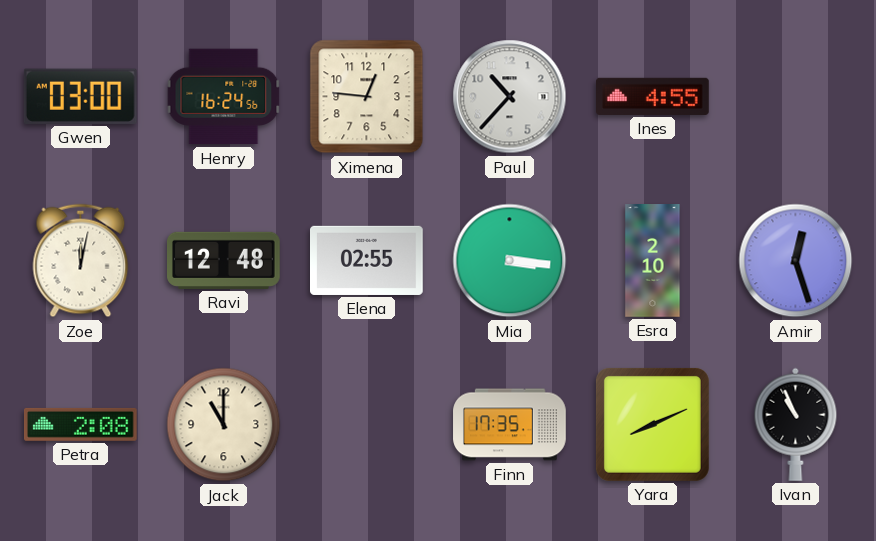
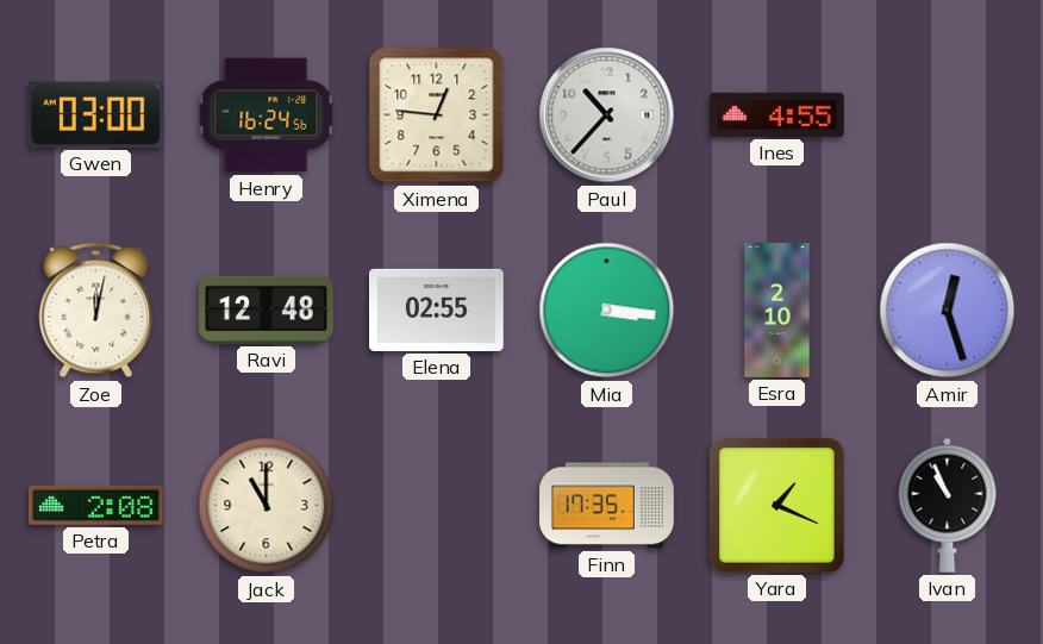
Yara: 8:11 -> 1:19
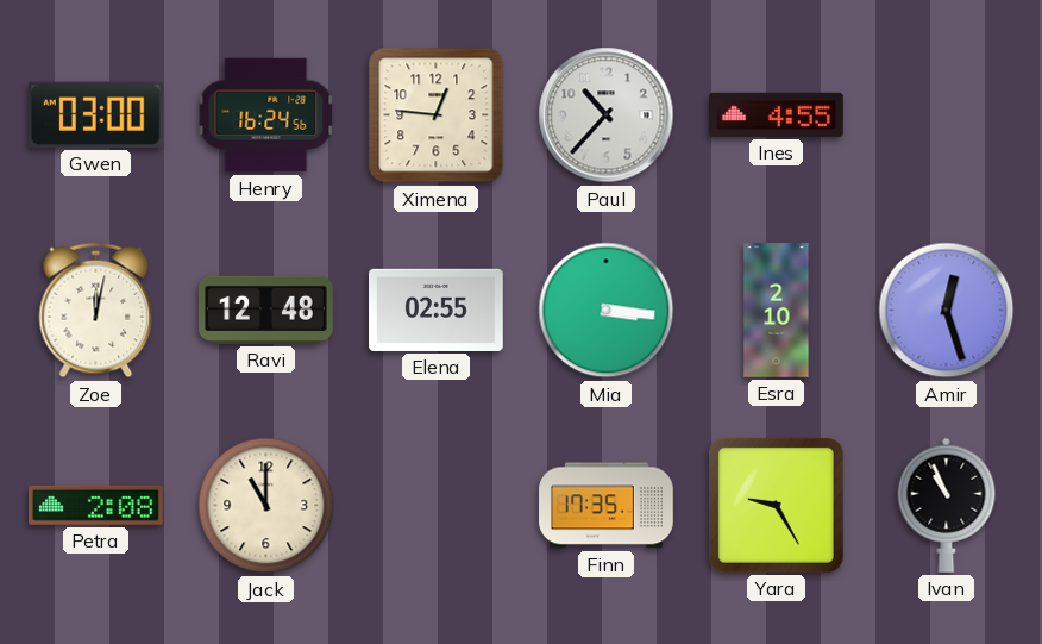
Yara: 1:19 -> 9:25
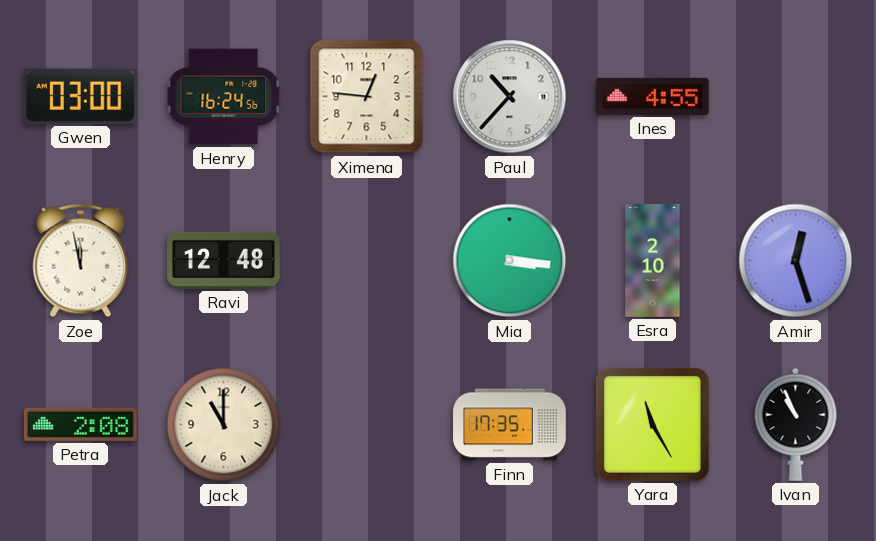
Zoe: 12:02 -> 11:58
Elena: 02:55 -> none
Yara: 9:25 -> 11:25
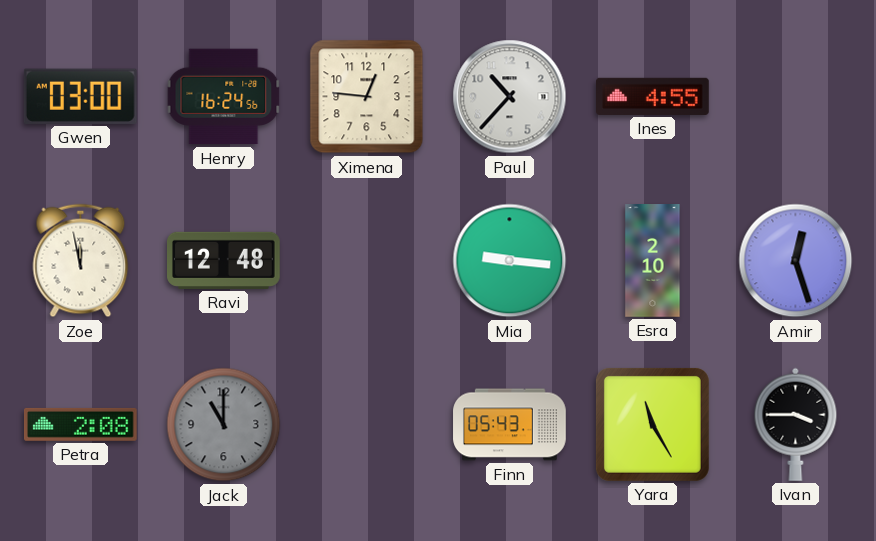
Mia: 3:16 -> 9:16
Jack dial: cream -> grey
Finn: 17:35 -> 05:43
Ivan: 10:56 -> 3:45
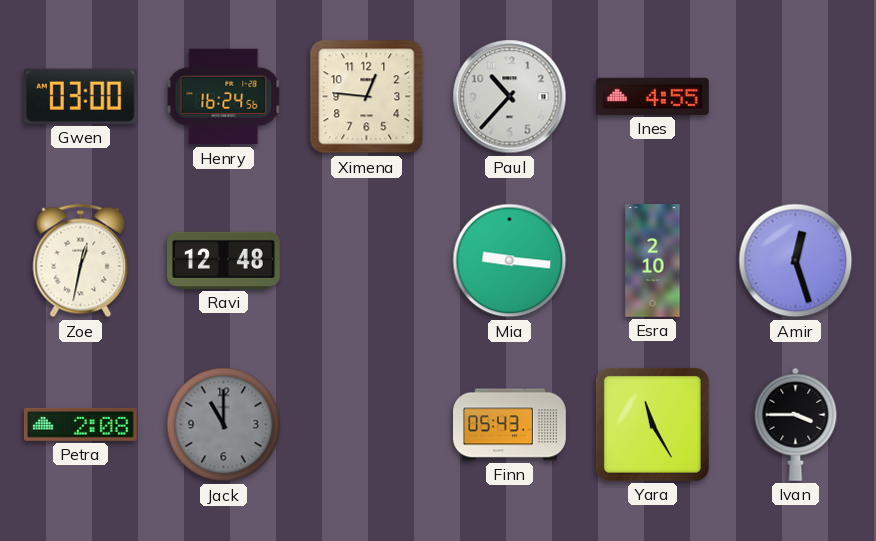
Zoe: 11:58 -> 12:32
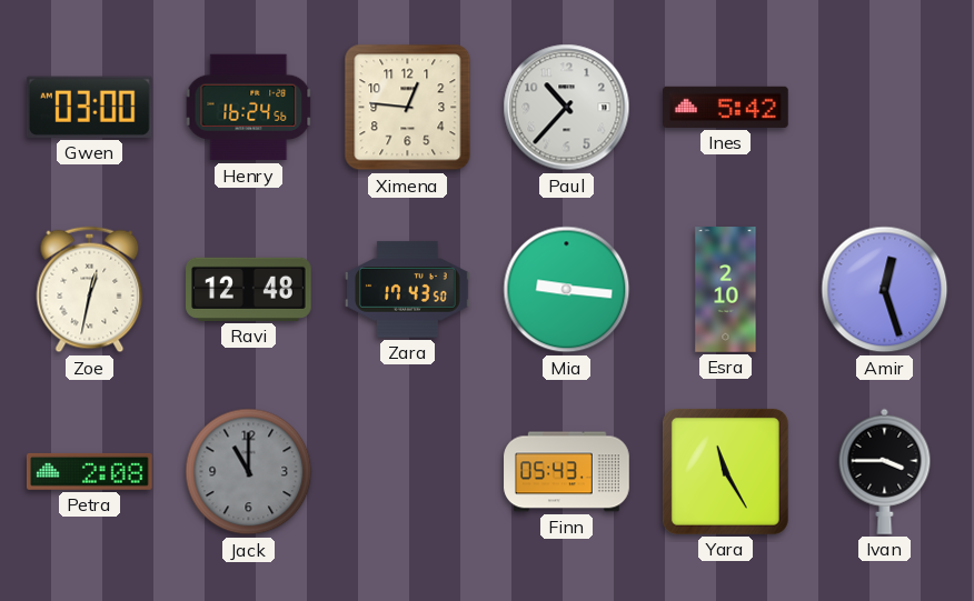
Ines: 4:55 -> 5:42
Zara: none -> 17:43
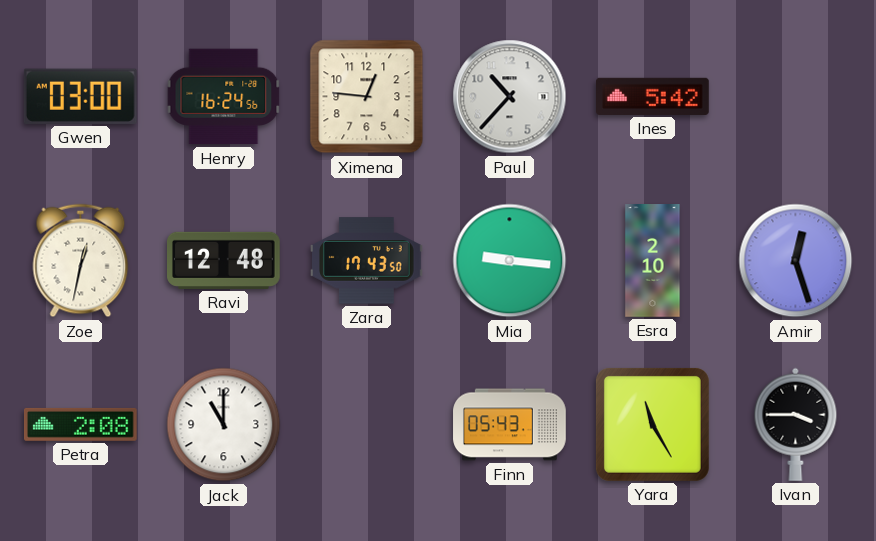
Jack dial: grey -> white
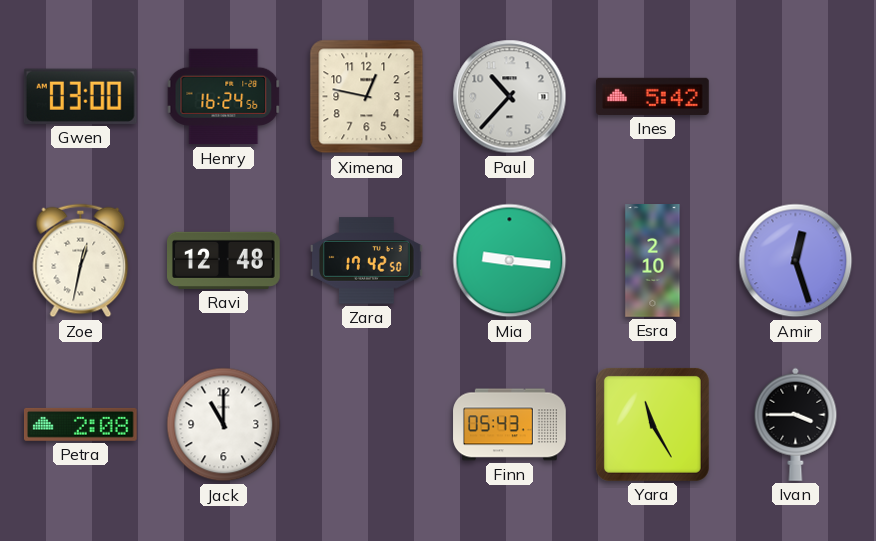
Ximena: 12:46 -> 12:47
Zara: 17:43 -> 17:42
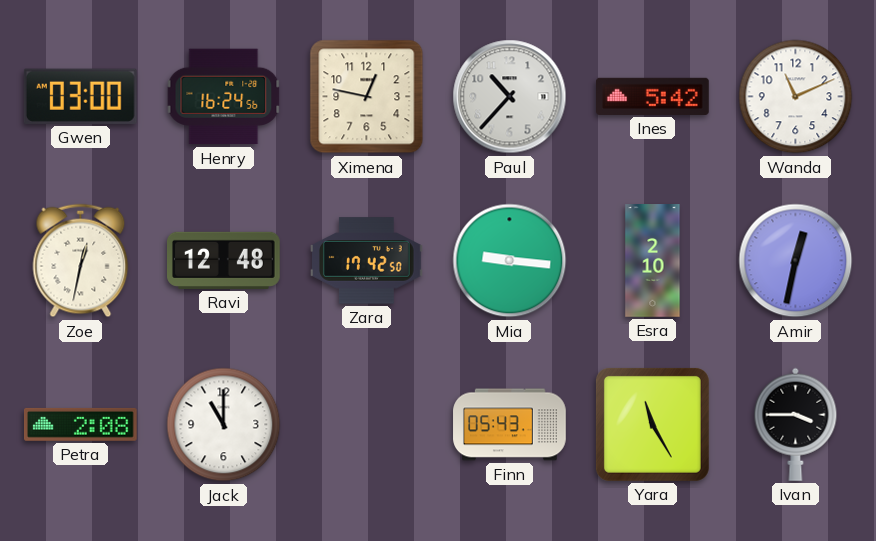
Wanda: none -> 11:11
Amir: 12:27 -> 12:32
